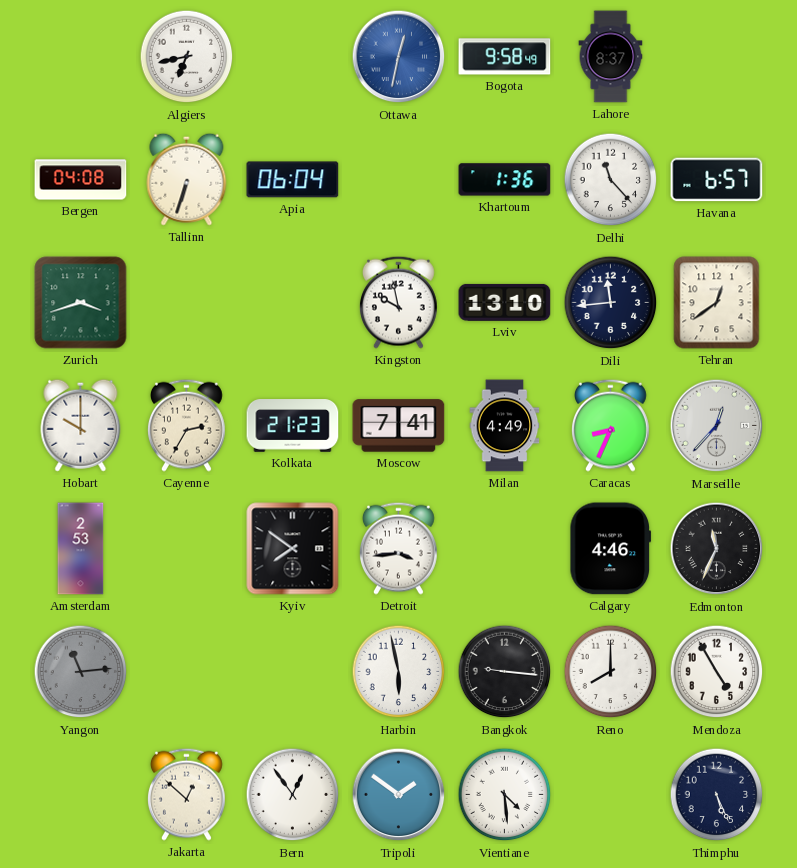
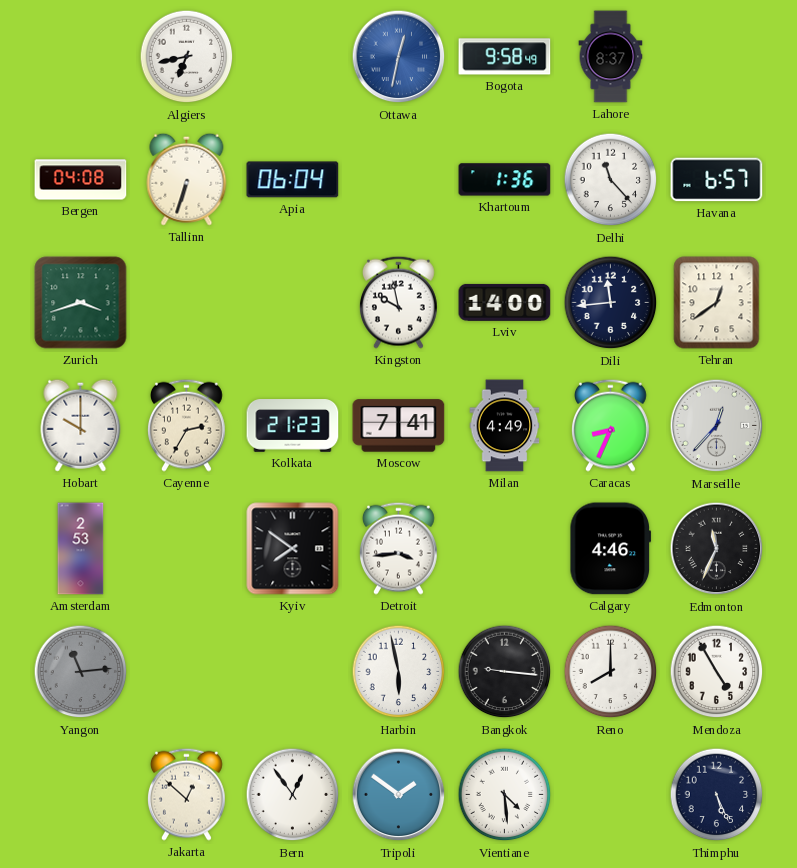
Lviv: 13:10 -> 14:00
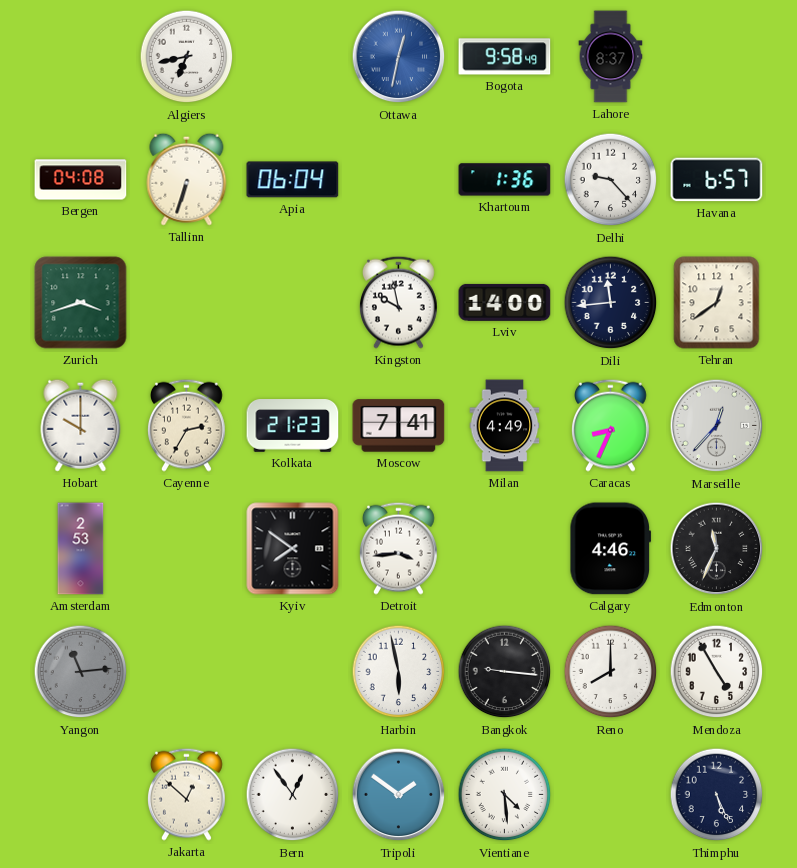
Delhi: 11:23 -> 9:23
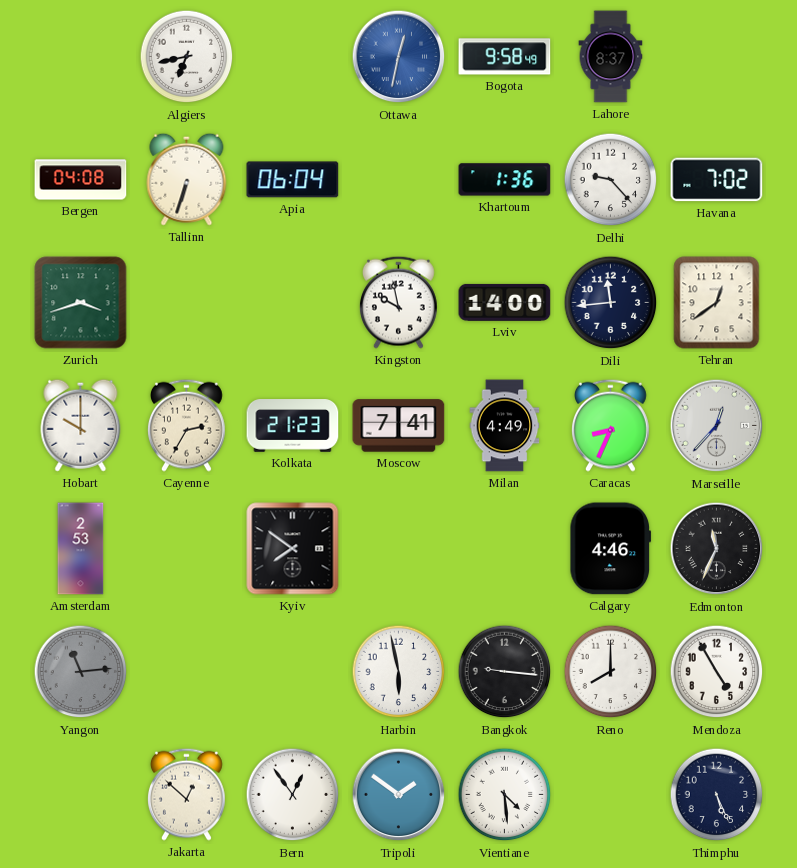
Havana: 6:57 -> 7:02
Detroit: 3:44 -> none
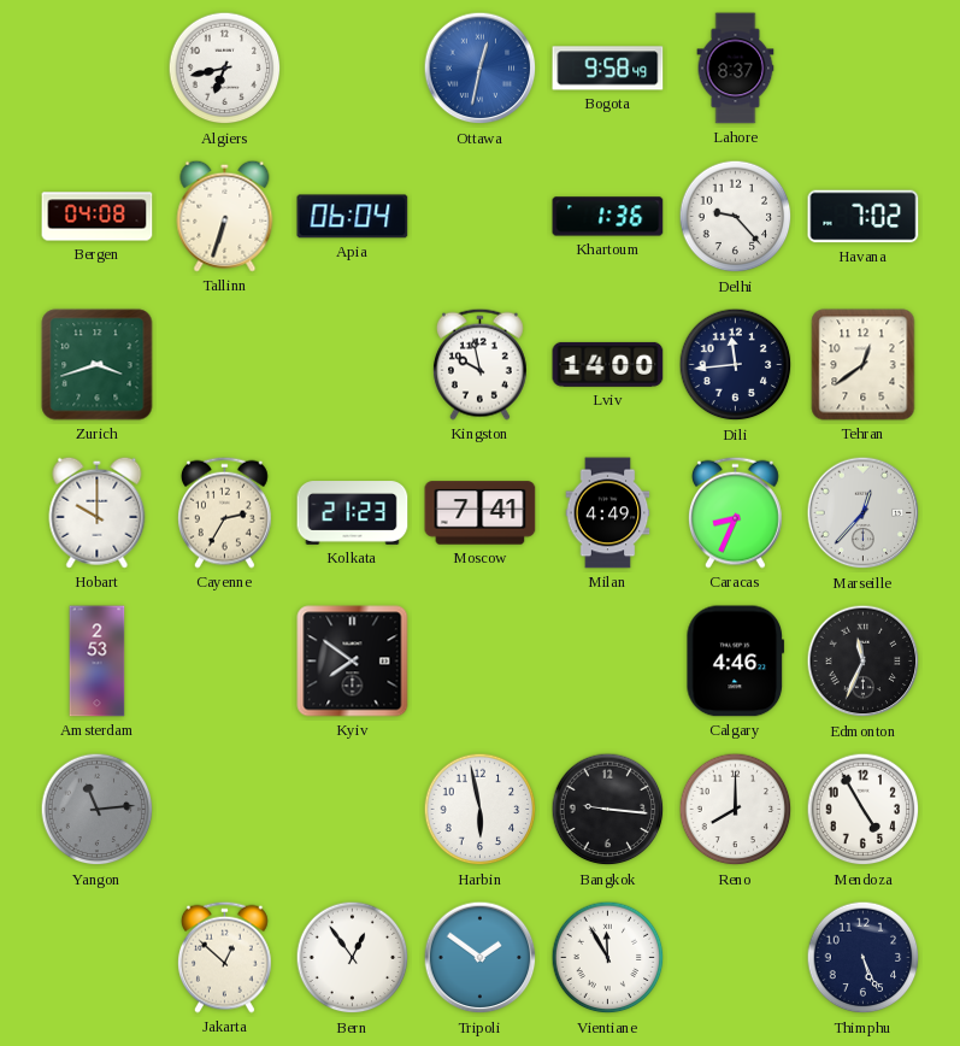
Vientiane: 4:29 -> 11:55
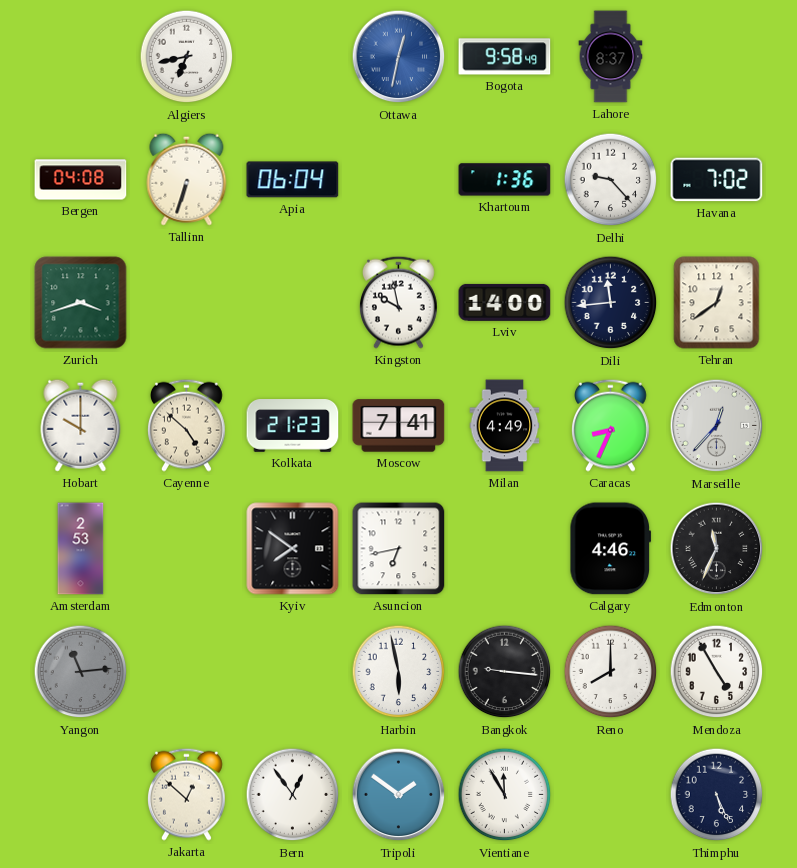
Cayenne: 2:35 -> 4:52
Asuncion: none -> 6:43
